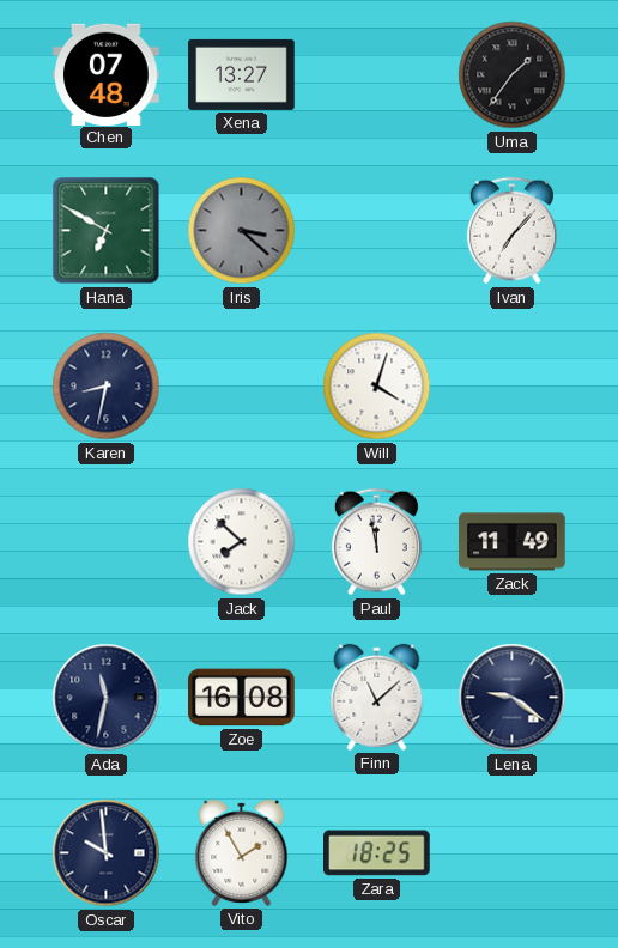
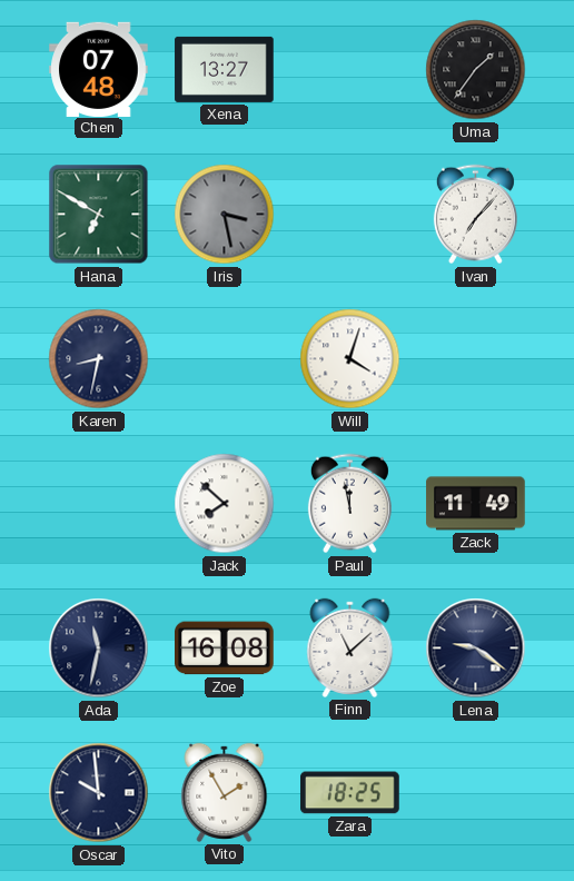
Iris: 3:22 -> 3:28
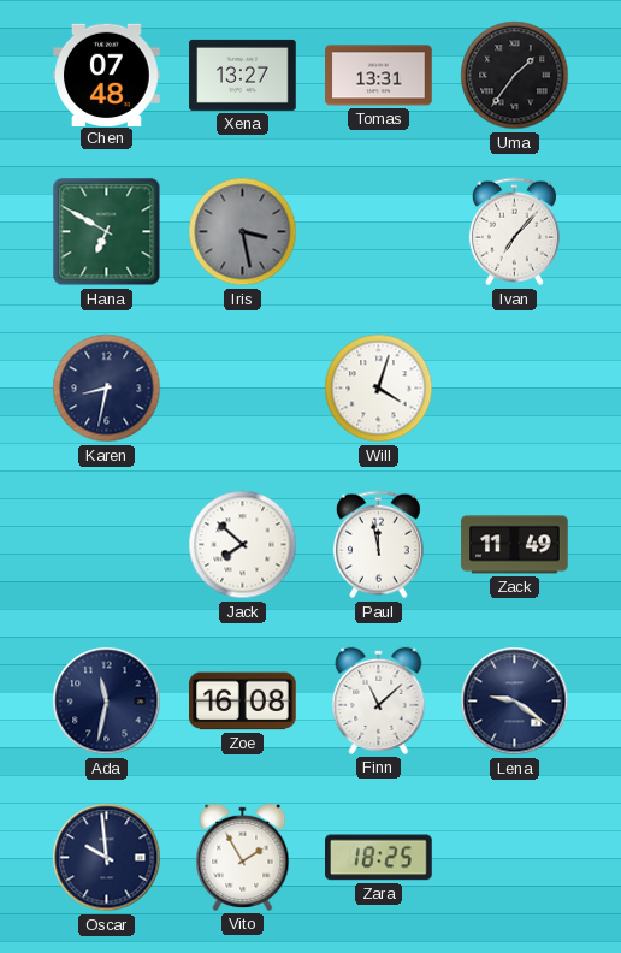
Tomas: none -> 13:31
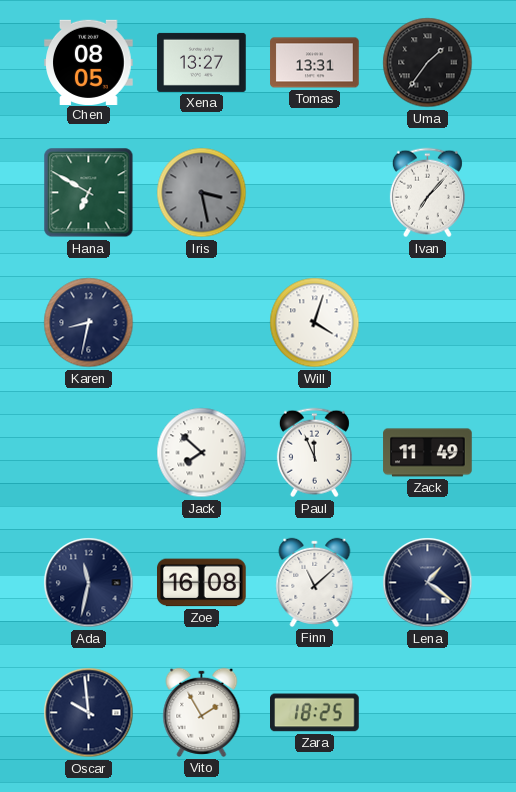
Chen: 07:48 -> 08:05
Paul: 11:58 -> 11:56
Lena: 9:21 -> 1:21
